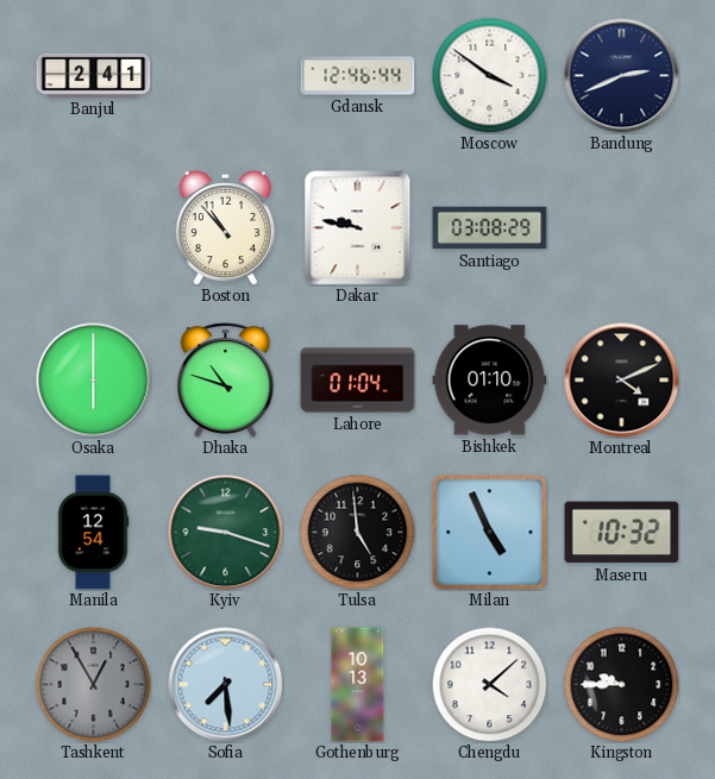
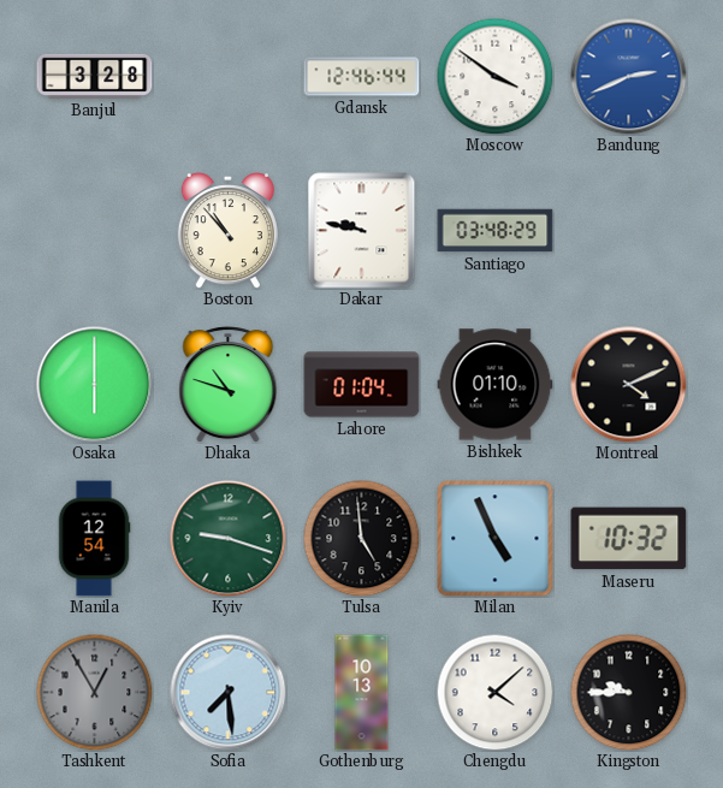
Banjul: 2:41 -> 3:28
Bandung dial: navy -> blue
Santiago: 03:08 -> 03:48
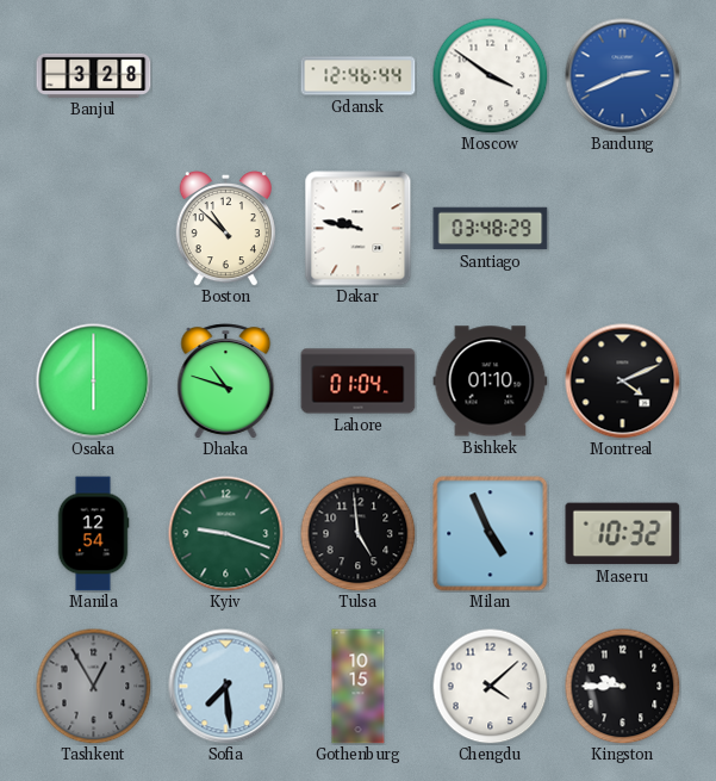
Boston: 10:53 -> 10:52
Gothenburg: 10:13 -> 10:15
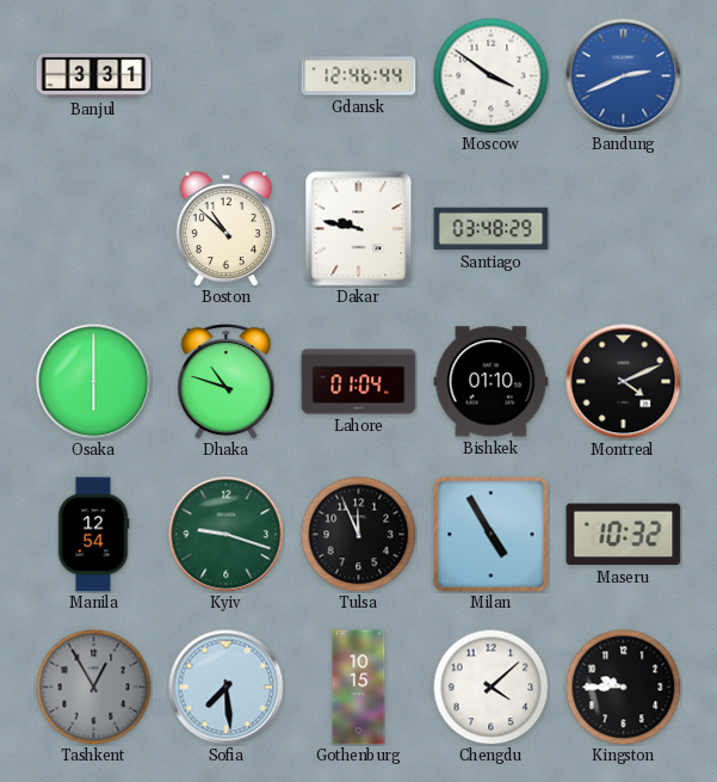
Banjul: 3:28 -> 3:31
Tulsa: 4:59 -> 11:56
Milan: 4:56 -> 4:55
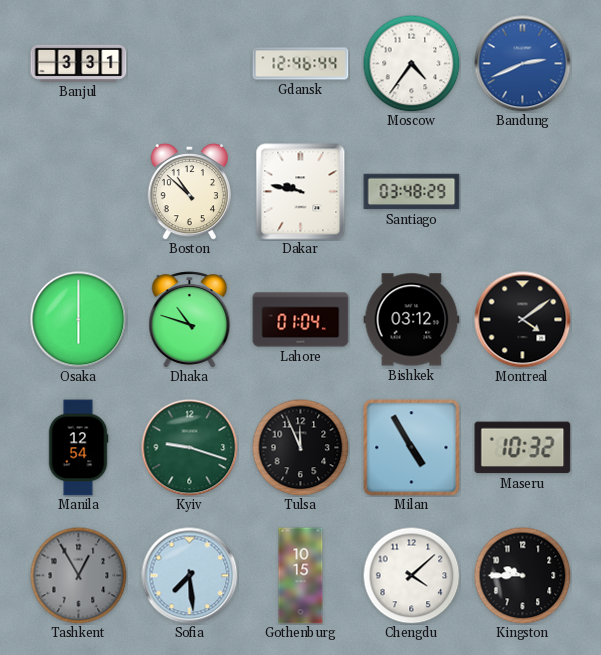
Moscow: 3:51 -> 4:36
Bishkek: 01:10 -> 03:12
Montreal: 4:11 -> 4:09
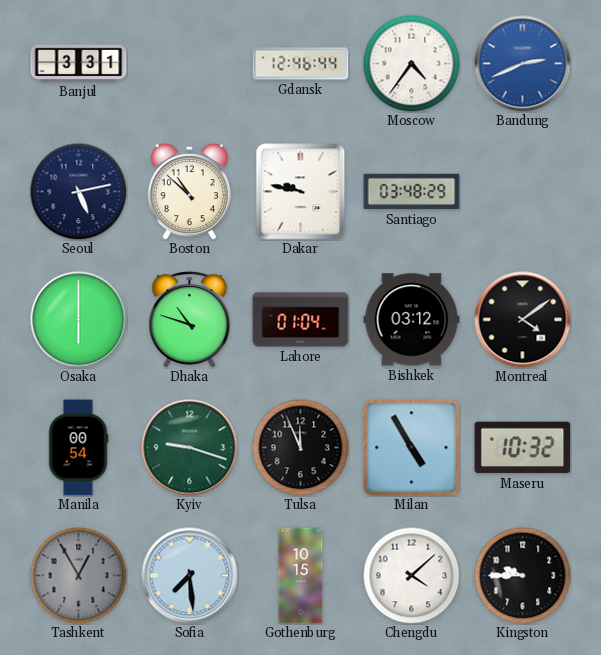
Seoul: none -> 5:13
Manila: 12:54 -> 00:54
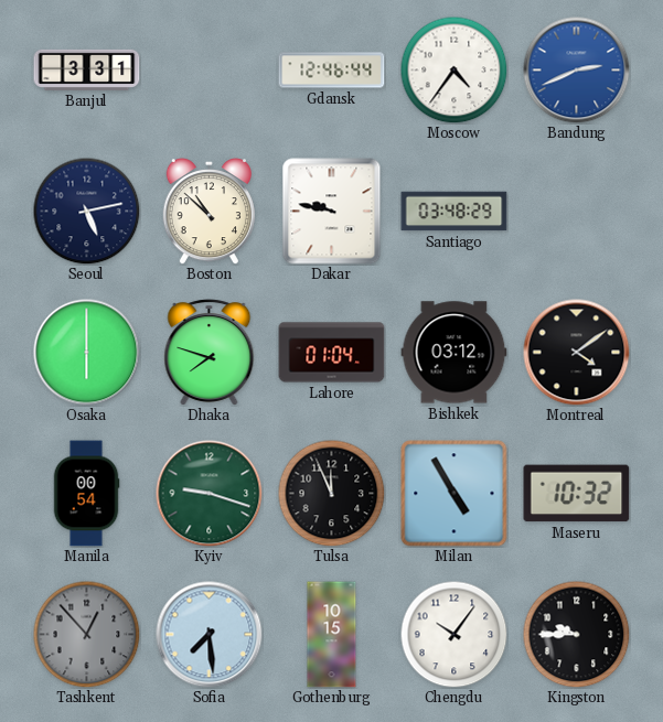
Dhaka: 10:48 -> 7:48
Tashkent: 12:55 -> 12:53
Chengdu: 4:08 -> 10:06
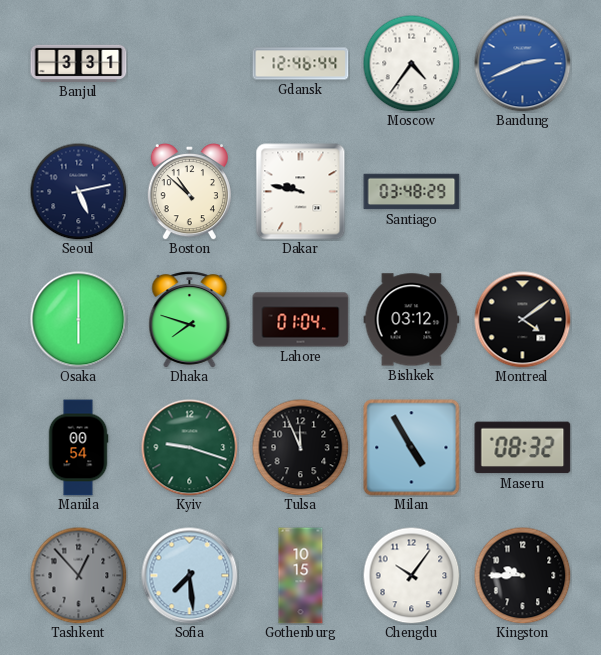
Maseru: 10:32 -> 08:32
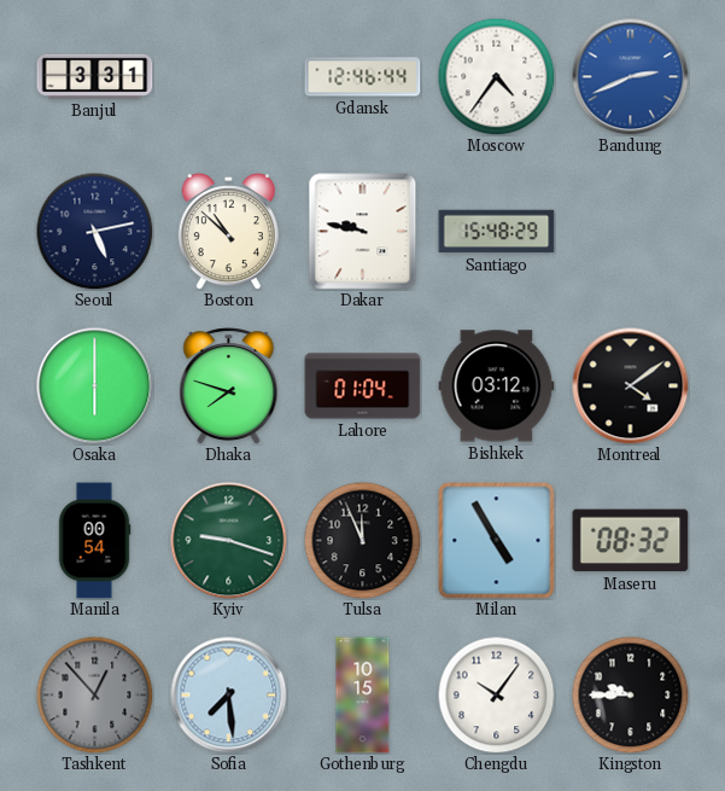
Santiago: 03:48 -> 15:48
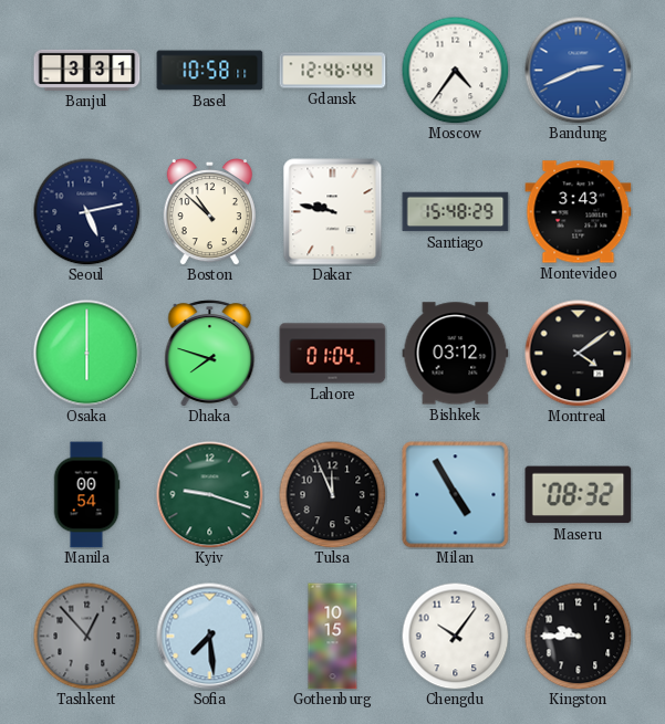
Basel: none -> 10:58
Montevideo: none -> 3:43
